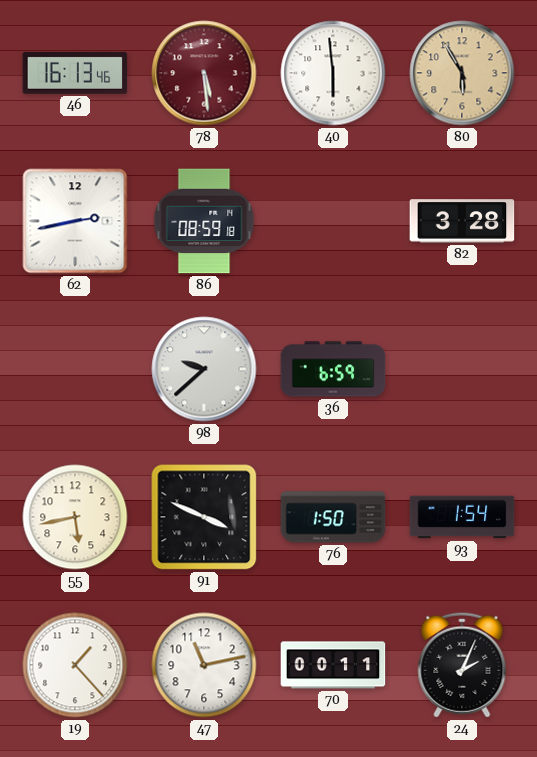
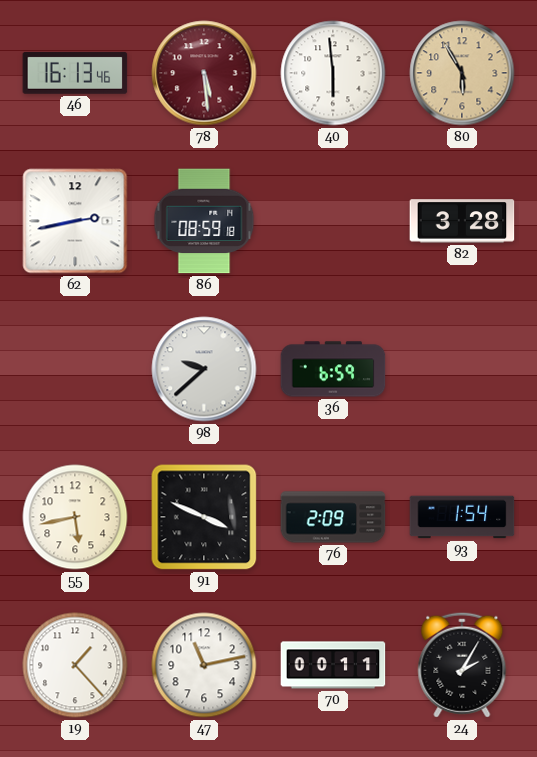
76: 1:50 -> 2:09
24: 2:04 -> 2:05
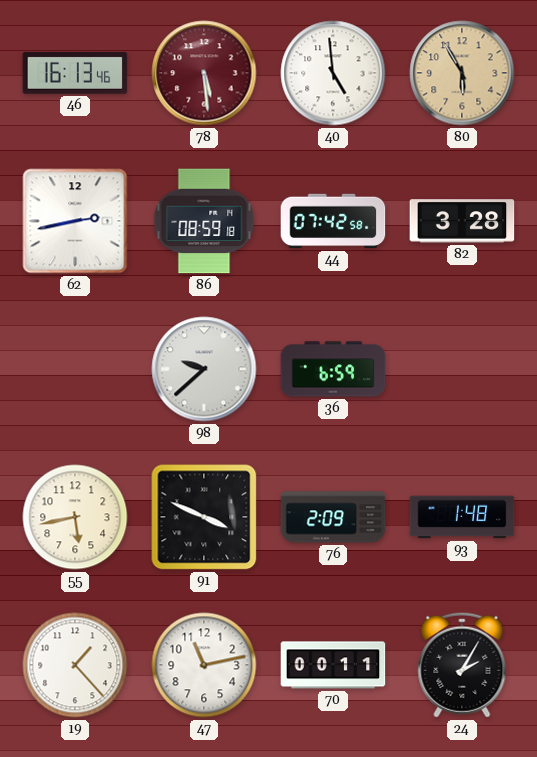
40: 5:59 -> 4:59
44: none -> 07:42
93: 1:54 -> 1:48
